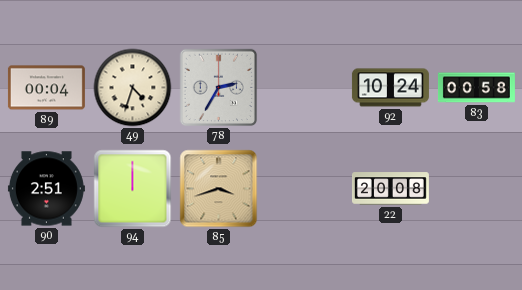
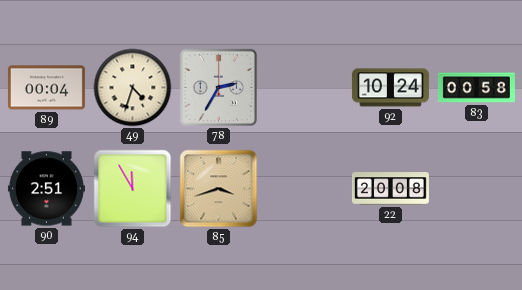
94: 12:00 -> 11:55
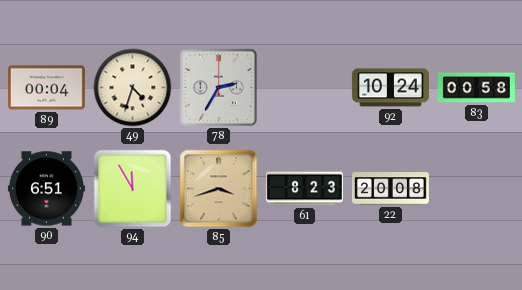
90: 2:51 -> 6:51
61: none -> 8:23
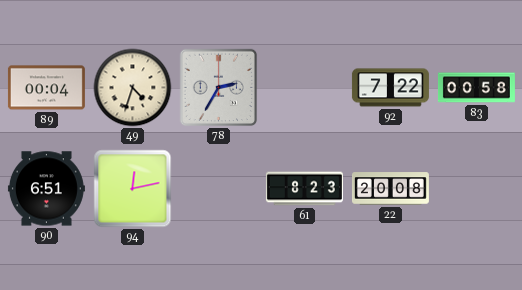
92: 10:24 -> 7:22
94: 11:55 -> 12:13
85: 3:42 -> none
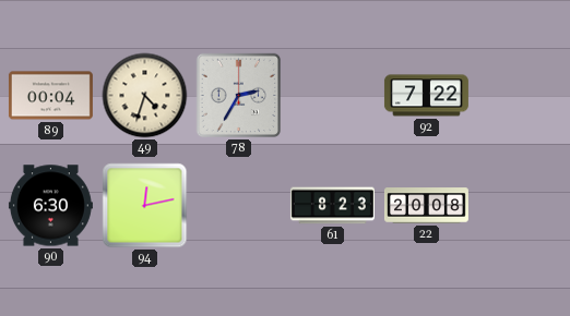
83: 00:58 -> none
90: 6:51 -> 6:30
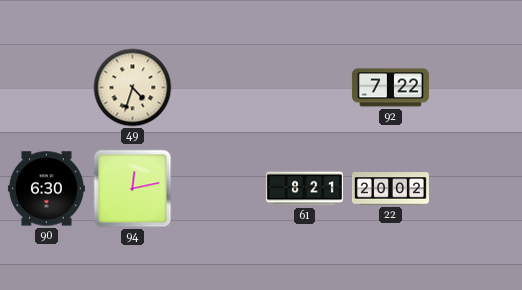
89: 00:04 -> none
78: 2:35 -> none
61: 8:23 -> 8:21
22: 20:08 -> 20:02
